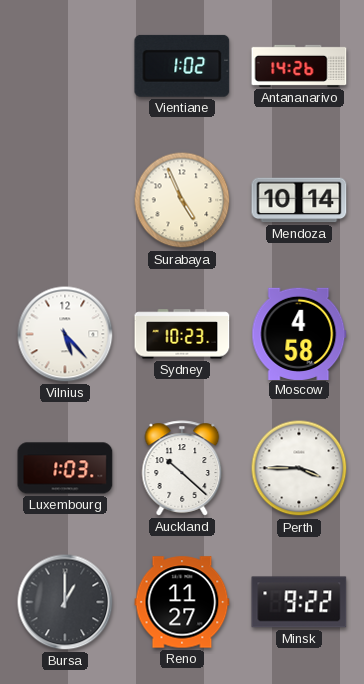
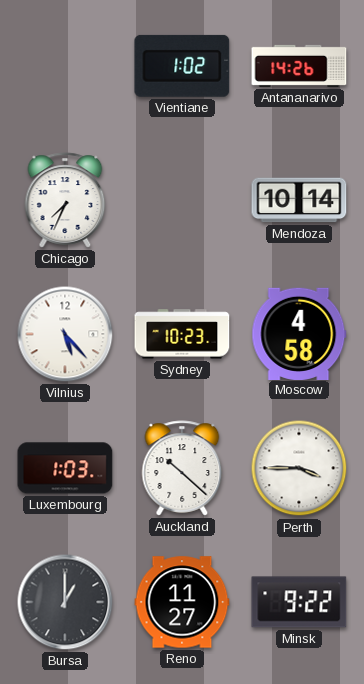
Chicago: none -> 7:34
Surabaya: 4:56 -> none
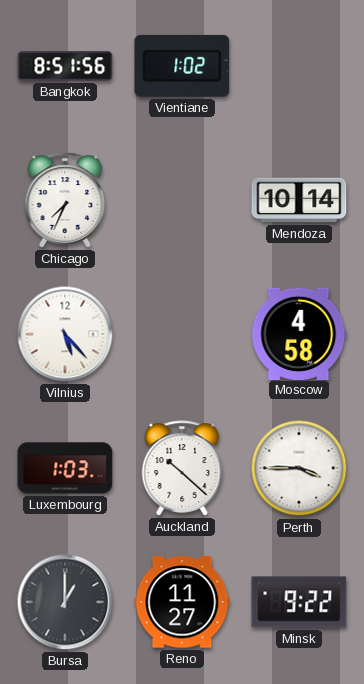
Bangkok: none -> 8:51
Antananarivo: 14:26 -> none
Sydney: 10:23 -> none
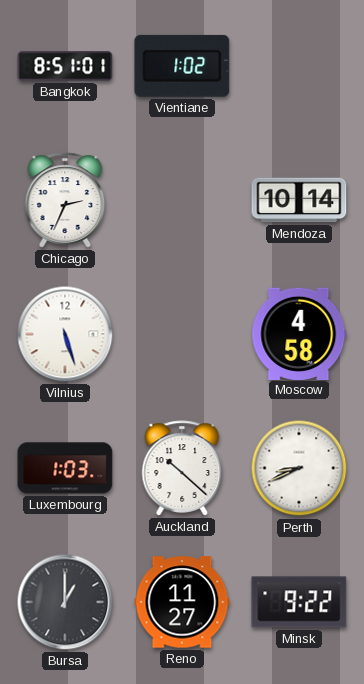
Bangkok: 8:51:56 -> 8:51:01
Chicago: 7:34 -> 2:34
Vilnius: 5:23 -> 5:27
Perth: 3:45 -> 8:41
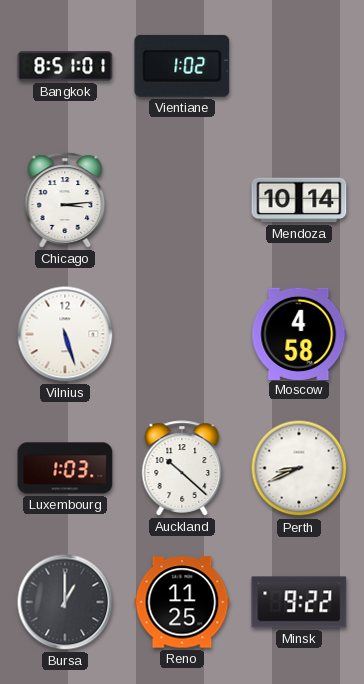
Chicago: 2:34 -> 3:14
Reno: 11:27 -> 11:25
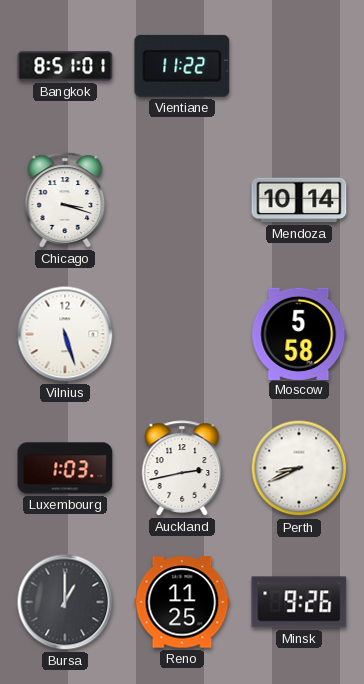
Vientiane: 1:02 -> 11:22
Chicago: 3:14 -> 3:18
Moscow: 4:58 -> 5:58
Auckland: 10:22 -> 2:43
Minsk: 9:22 -> 9:26
